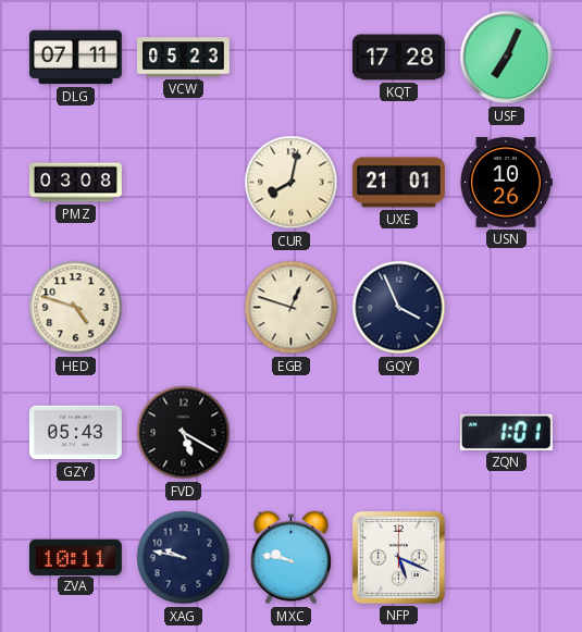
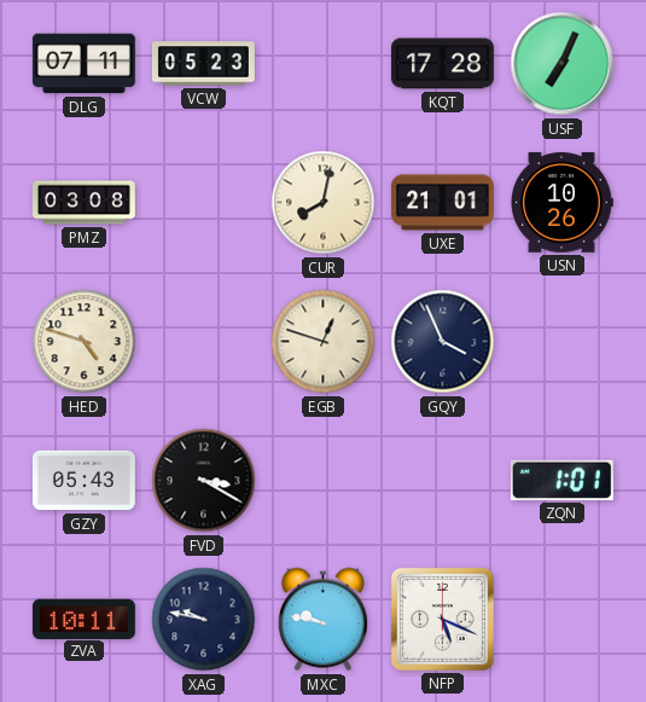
FVD: 5:20 -> 3:20
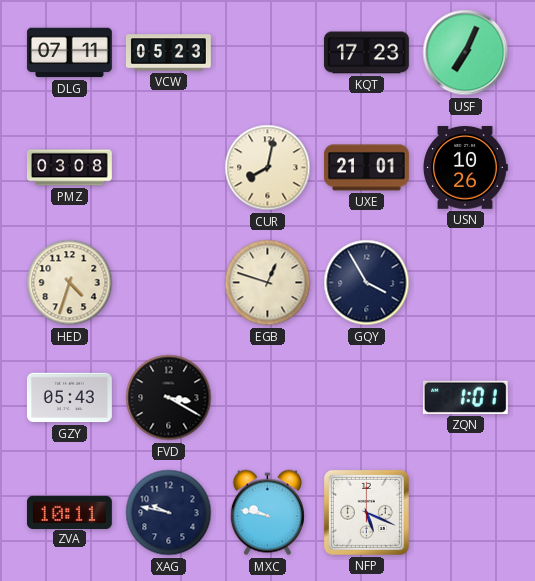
KQT: 17:28 -> 17:23
HED: 4:48 -> 4:33
GQY: 3:56 -> 3:55
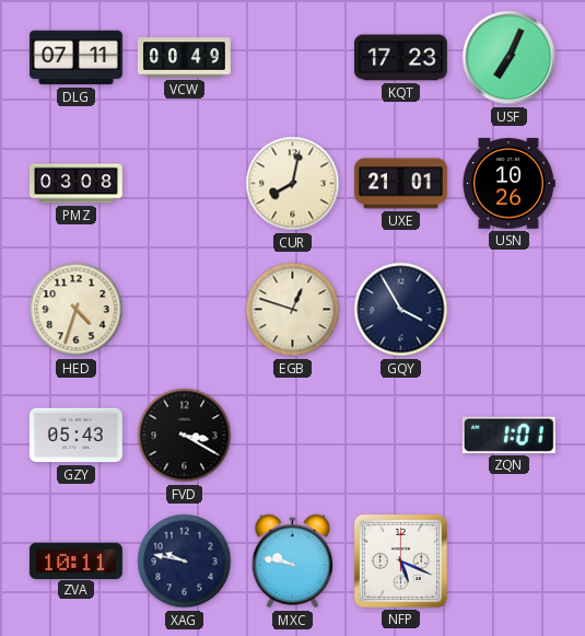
VCW: 05:23 -> 00:49
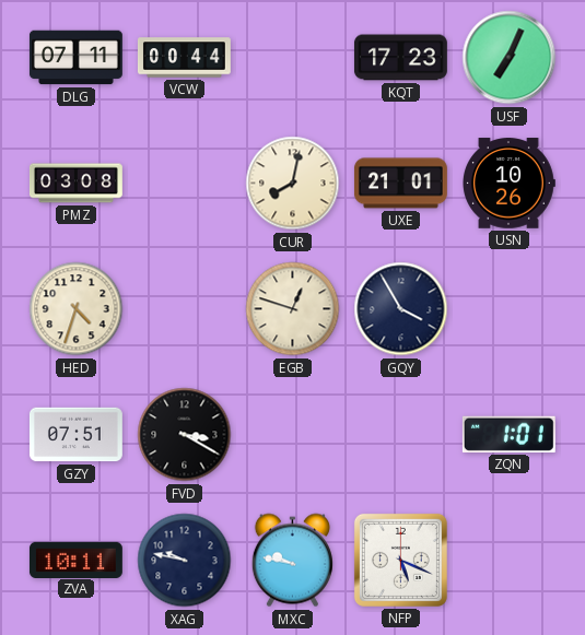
VCW: 00:49 -> 00:44
GZY: 05:43 -> 07:51
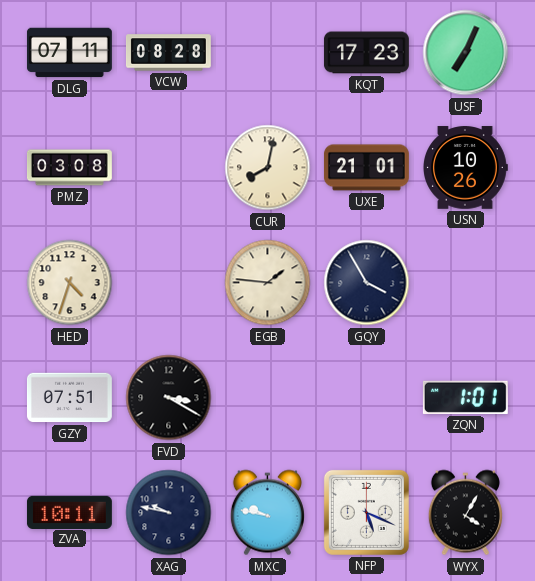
VCW: 00:44 -> 08:28
EGB: 12:48 -> 1:46
WYX: none -> 4:05
